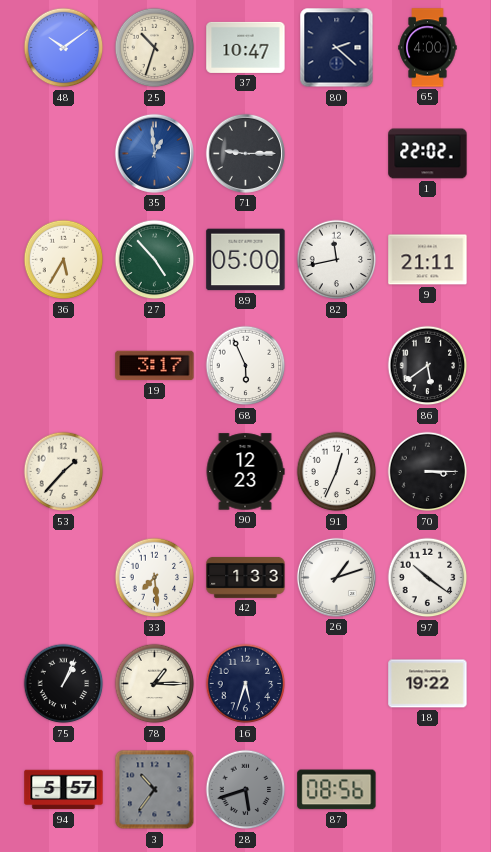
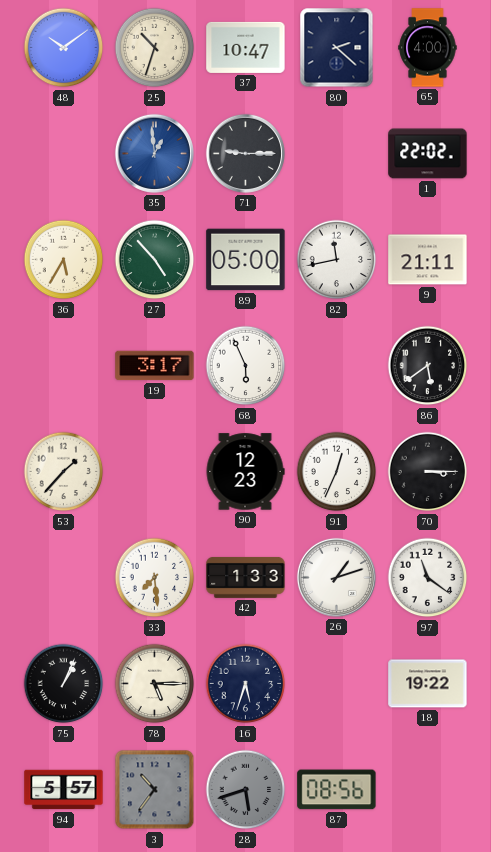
97: 10:21 -> 11:21
78: 1:15 -> 5:15
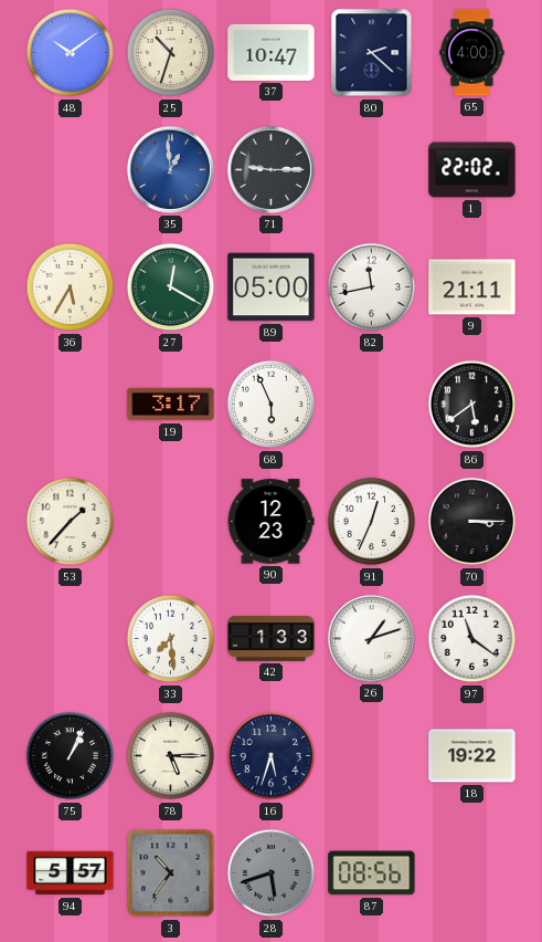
27: 4:53 -> 12:20
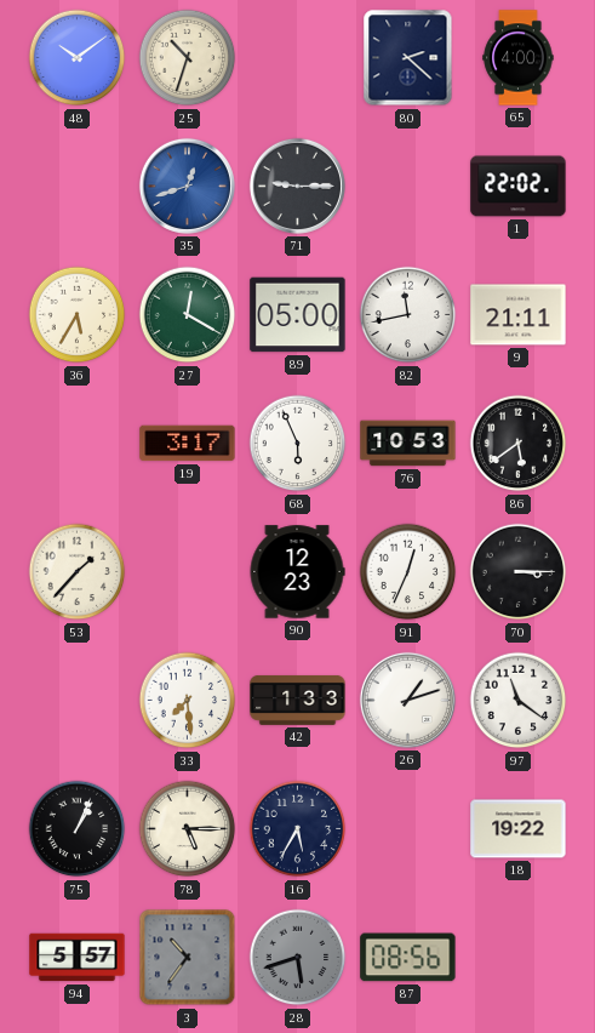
37: 10:47 -> none
35: 12:59 -> 12:42
76: none -> 10:53
16: 5:33 -> 5:35
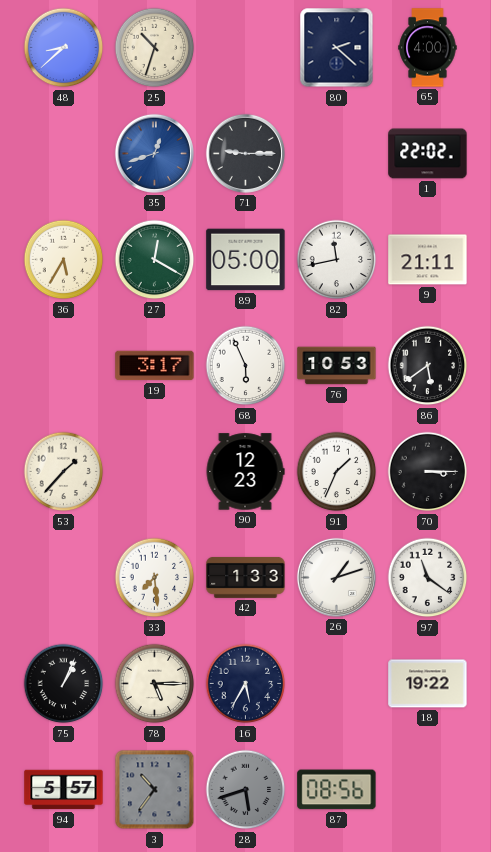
48: 10:09 -> 8:38
91: 12:34 -> 1:34
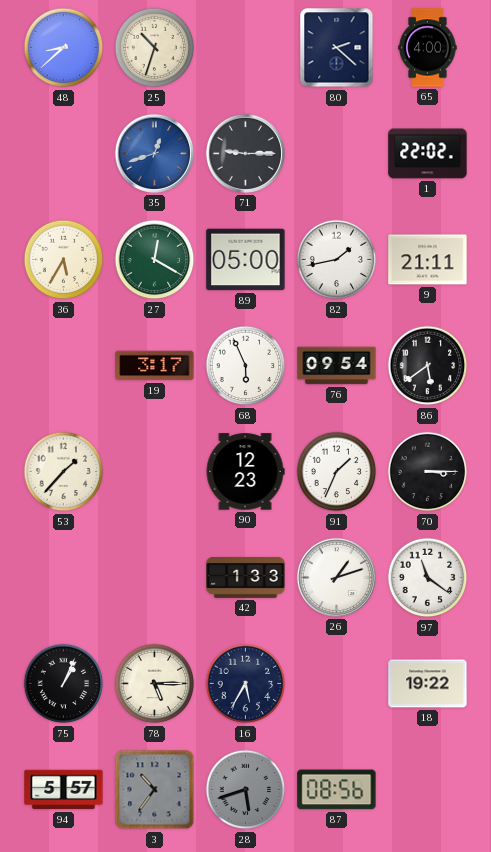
82: 11:43 -> 1:43
76: 10:53 -> 09:54
33: 7:29 -> none
